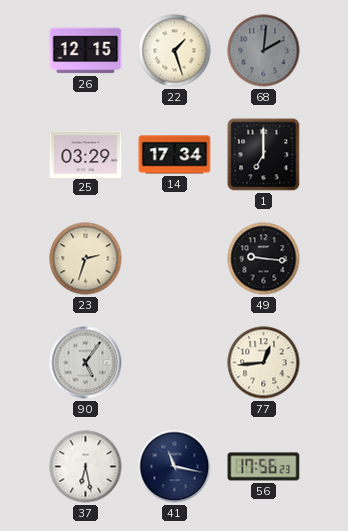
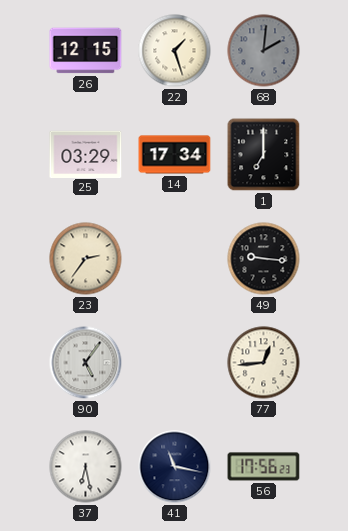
23: 2:33 -> 2:36
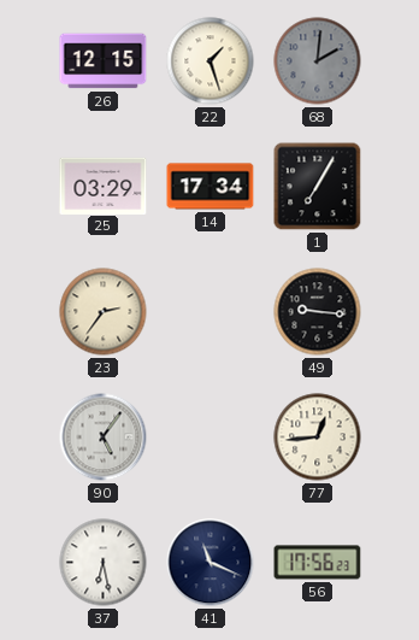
1: 7:00 -> 7:05
41: 11:17 -> 11:19
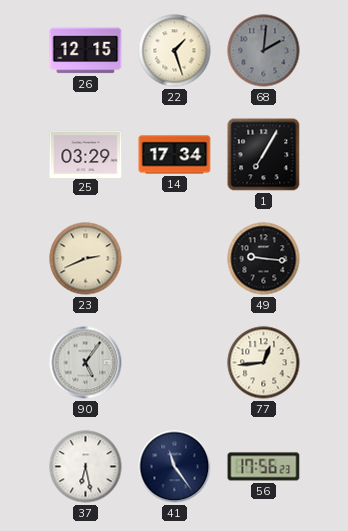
23: 2:36 -> 2:41
41: 11:19 -> 11:24
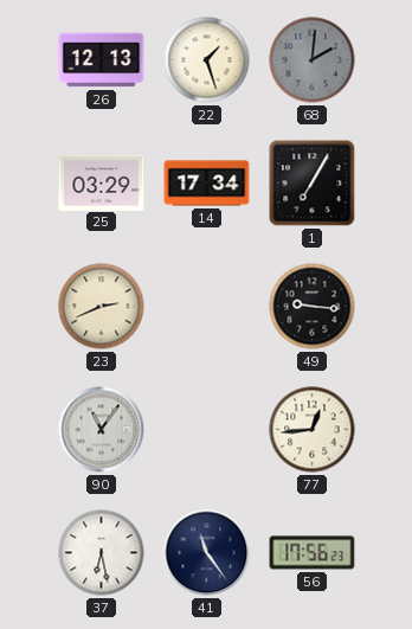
26: 12:15 -> 12:13
90: 5:06 -> 11:06
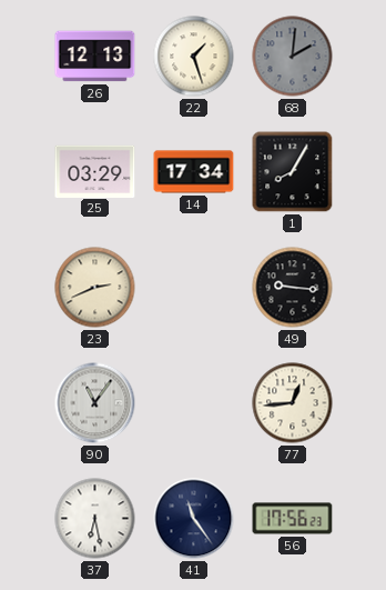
1: 7:05 -> 8:05
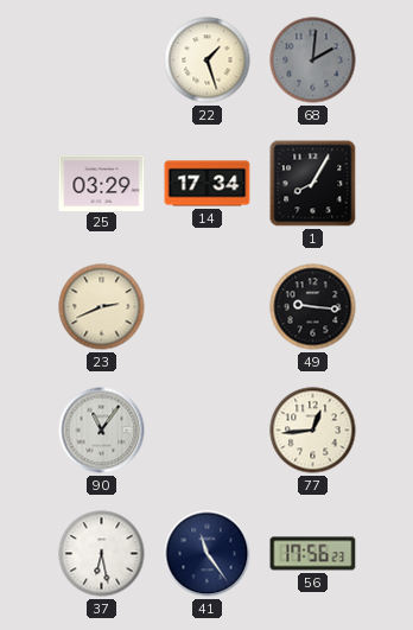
26: 12:13 -> none
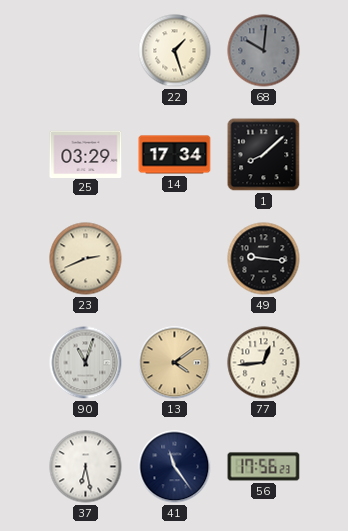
68: 2:01 -> 10:01
1: 8:05 -> 8:08
90: 11:06 -> 11:03
13: none -> 4:09
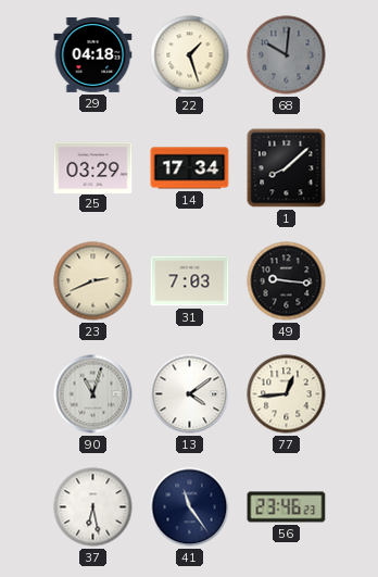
29: none -> 04:18
31: none -> 7:03
13 dial: champagne -> white
56: 17:56 -> 23:46
